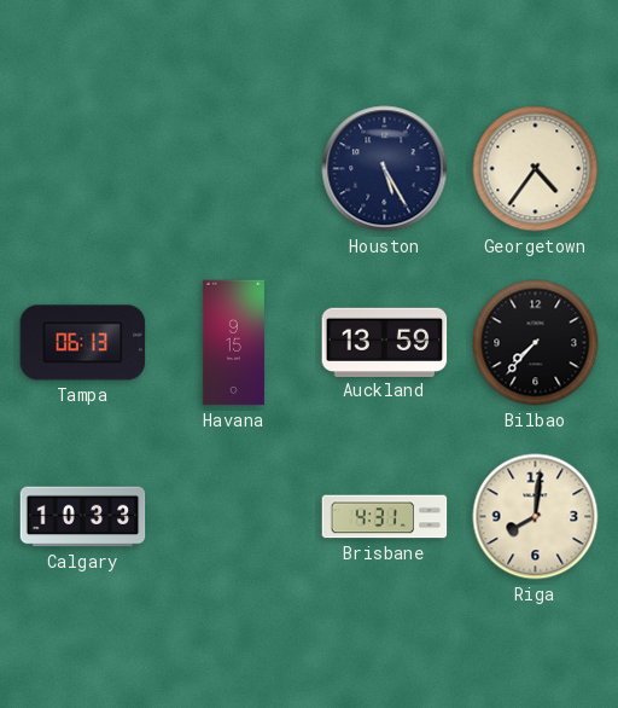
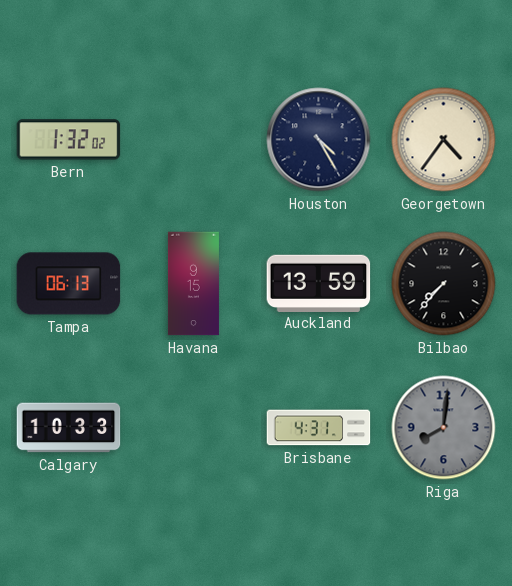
Bern: none -> 1:32
Houston: 5:25 -> 4:25
Riga dial: cream -> grey
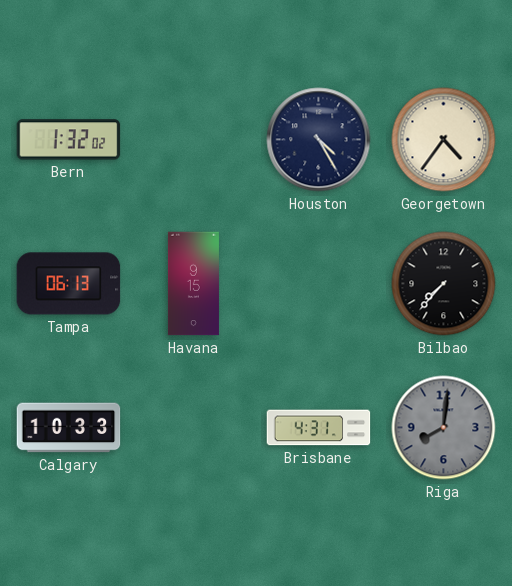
Auckland: 13:59 -> none
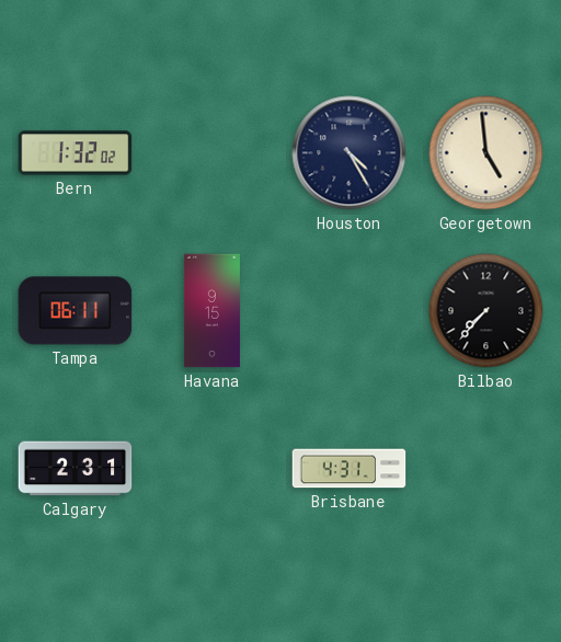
Georgetown: 4:36 -> 4:59
Tampa: 06:13 -> 06:11
Calgary: 10:33 -> 2:31
Riga: 8:01 -> none
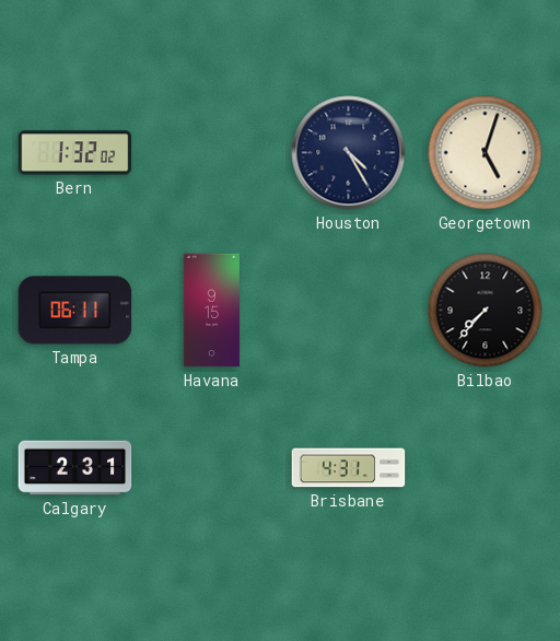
Georgetown: 4:59 -> 5:03
